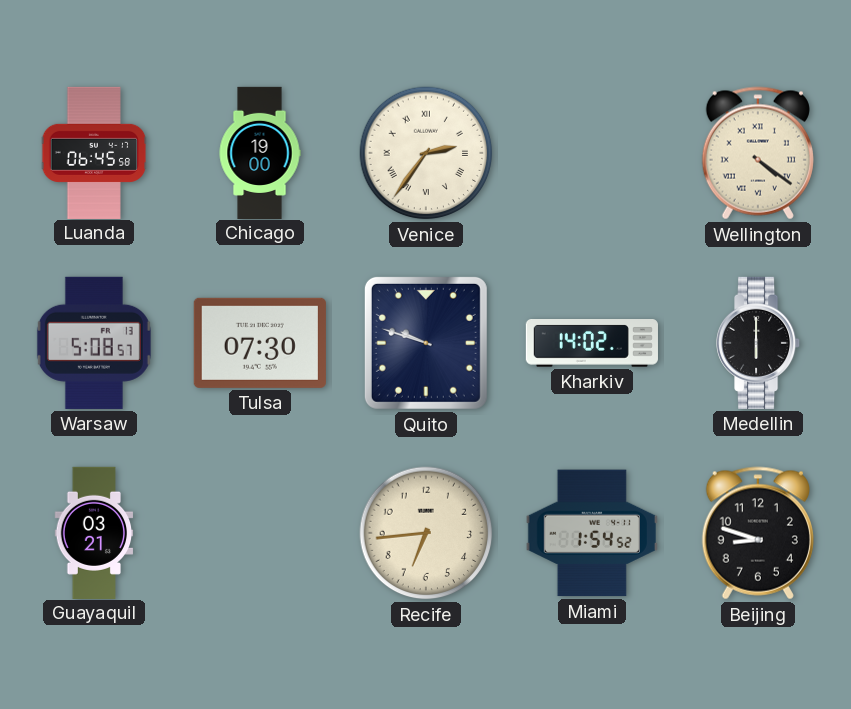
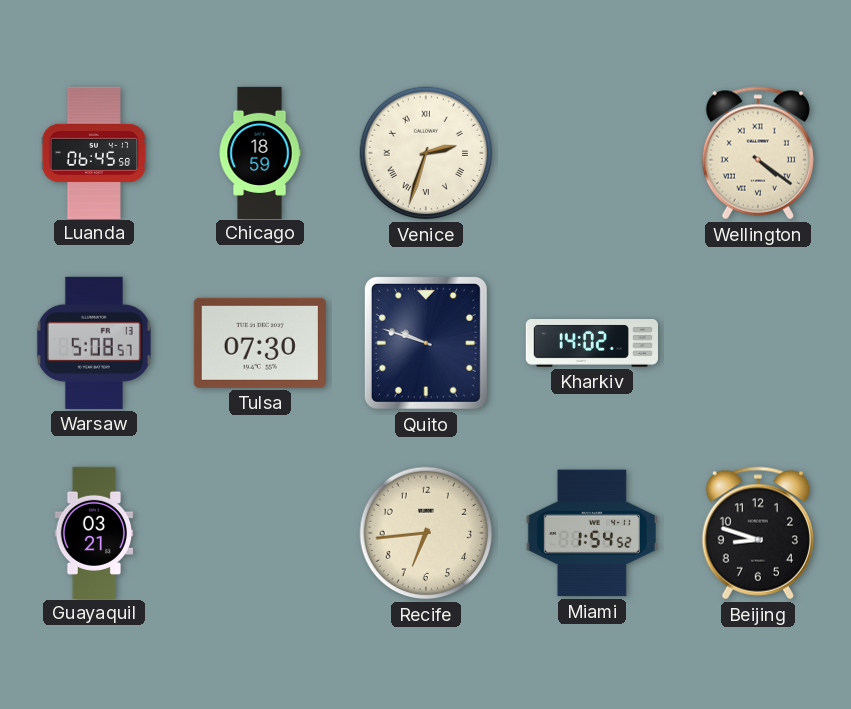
Chicago: 19:00 -> 18:59
Venice: 2:36 -> 2:33
Medellin: 6:00 -> none
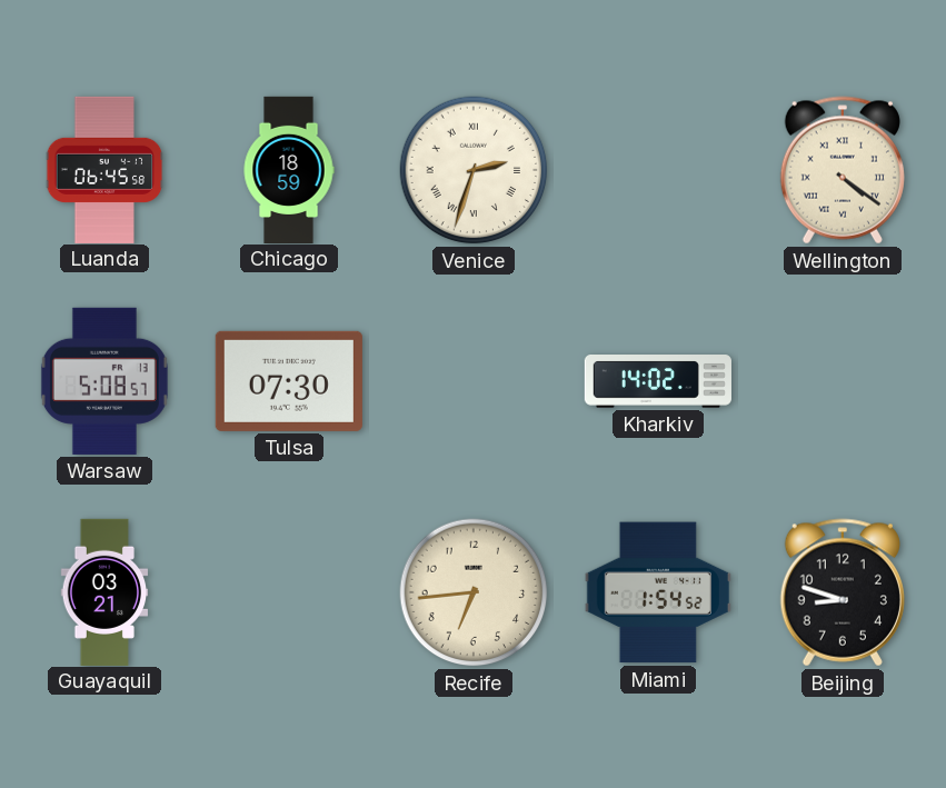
Quito: 9:48 -> none
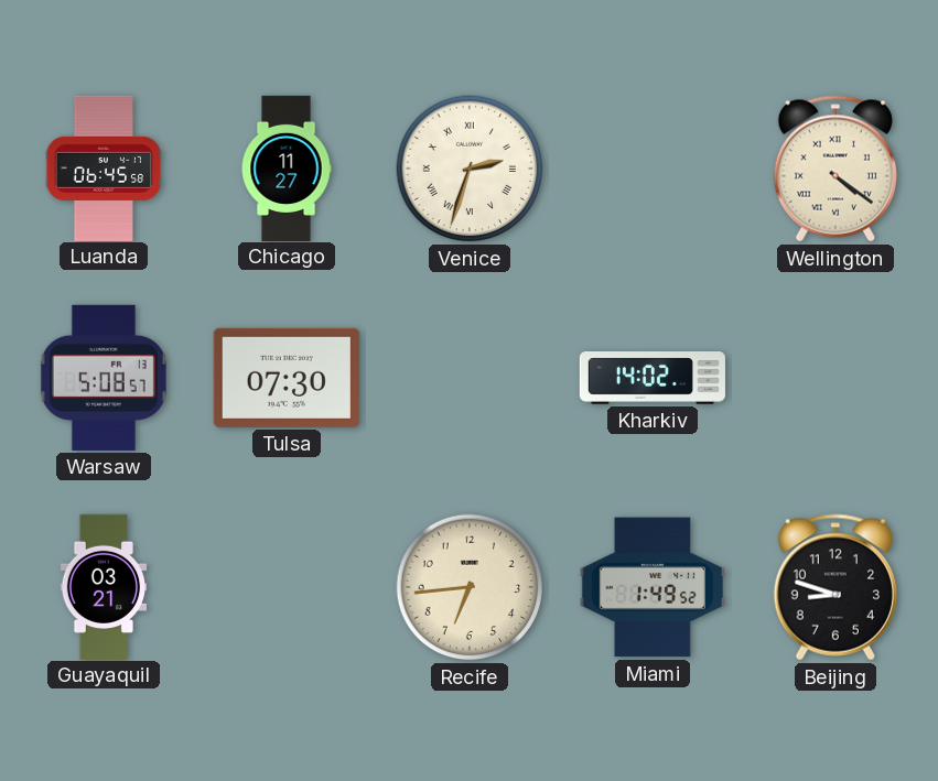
Chicago: 18:59 -> 11:27
Miami: 1:54 -> 1:49
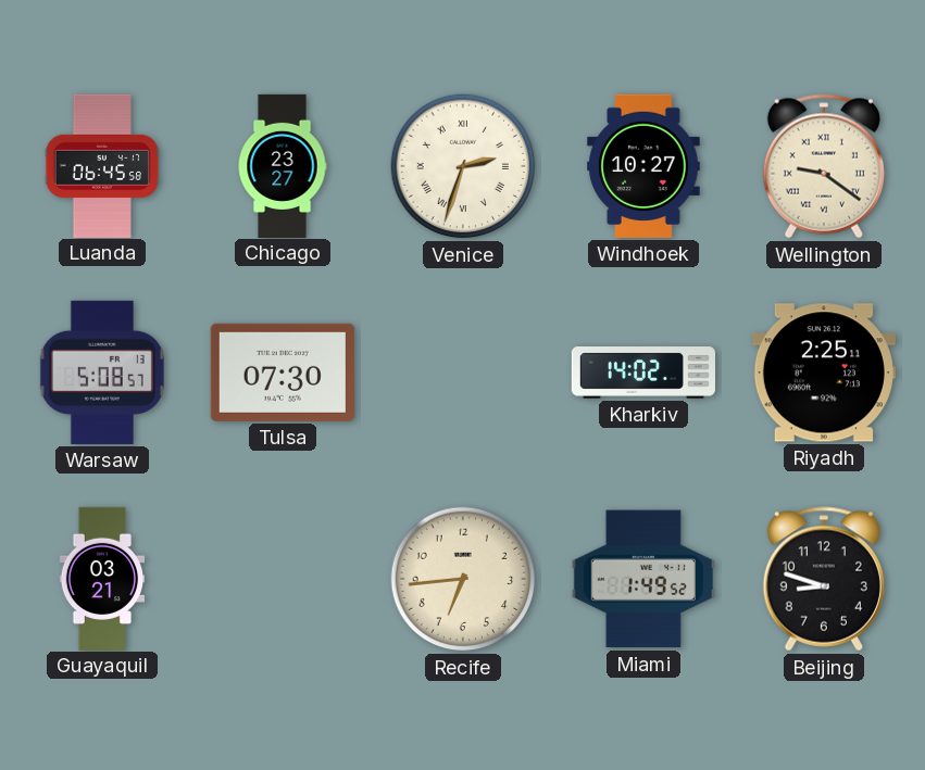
Chicago: 11:27 -> 23:27
Windhoek: none -> 10:27
Wellington: 4:21 -> 9:21
Riyadh: none -> 2:25
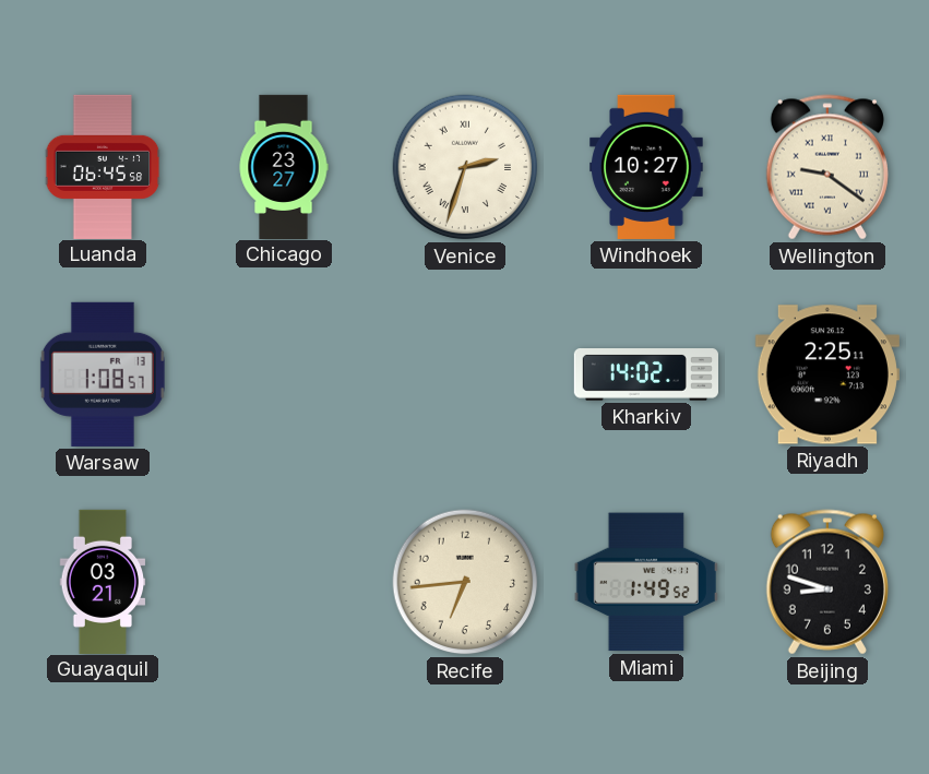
Warsaw: 5:08 -> 1:08
Tulsa: 07:30 -> none
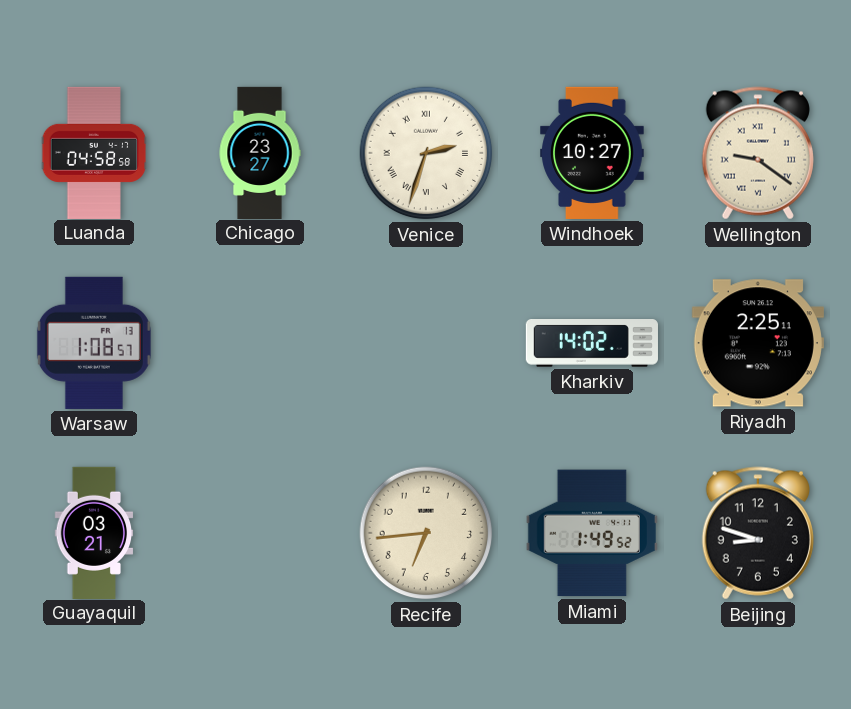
Luanda: 06:45 -> 04:58
